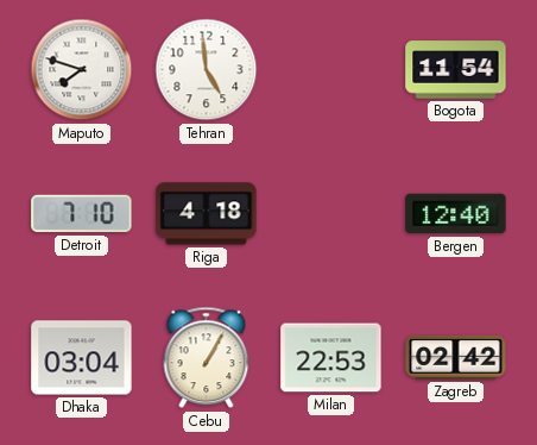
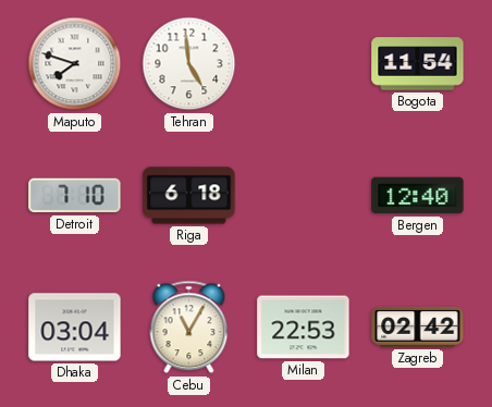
Riga: 4:18 -> 6:18
Cebu: 1:05 -> 11:05
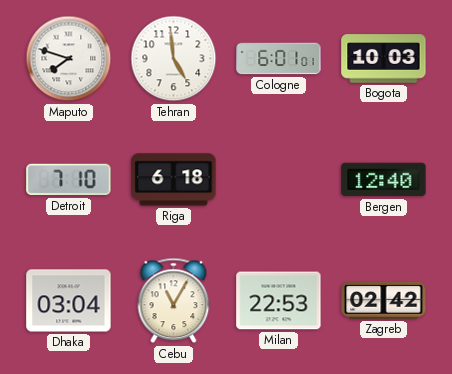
Cologne: none -> 6:01
Bogota: 11:54 -> 10:03
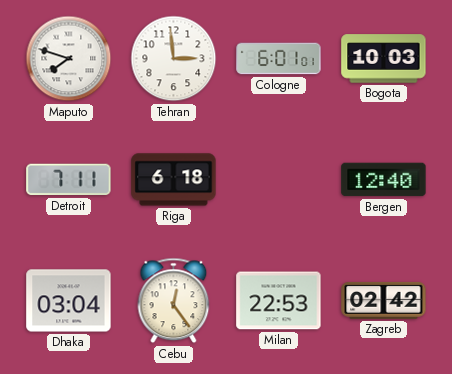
Tehran: 4:59 -> 2:59
Detroit: 7:10 -> 7:11
Cebu: 11:05 -> 12:24
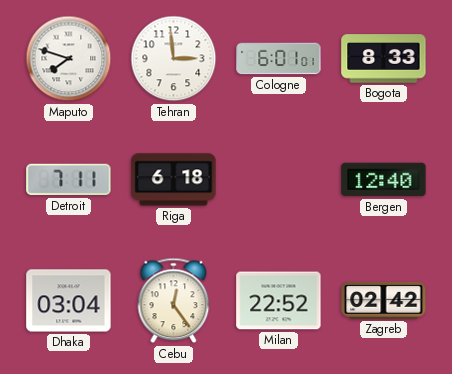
Bogota: 10:03 -> 8:33
Milan: 22:53 -> 22:52
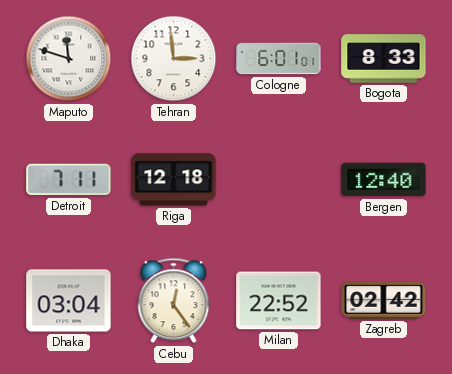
Maputo: 7:48 -> 11:48
Riga: 6:18 -> 12:18
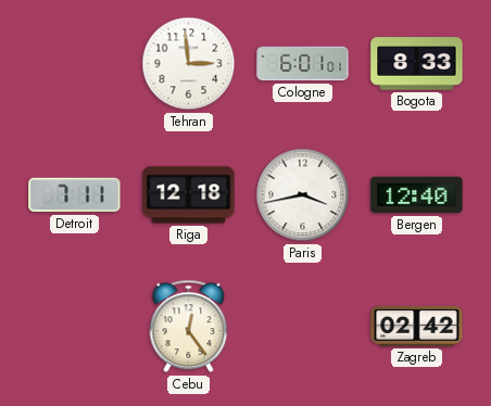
Maputo: 11:48 -> none
Paris: none -> 3:43
Dhaka: 03:04 -> none
Milan: 22:52 -> none
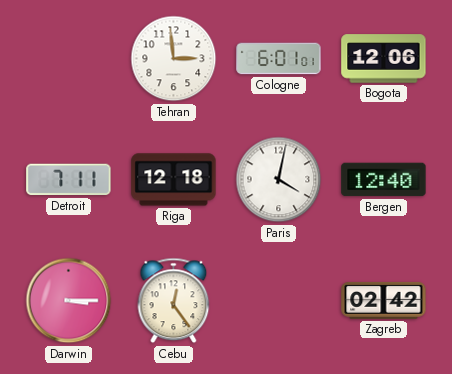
Bogota: 8:33 -> 12:06
Paris: 3:43 -> 4:02
Darwin: none -> 3:15
